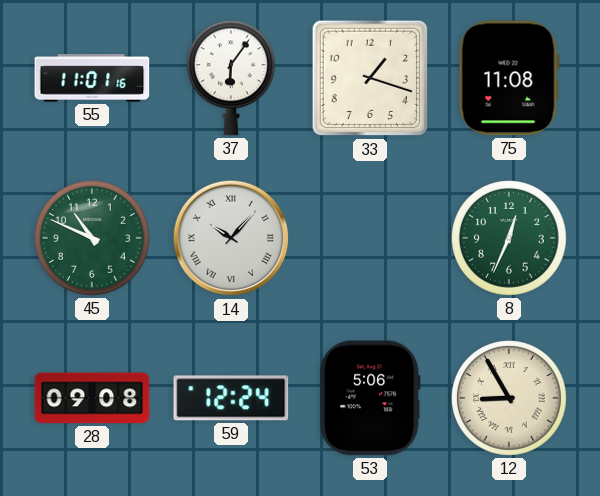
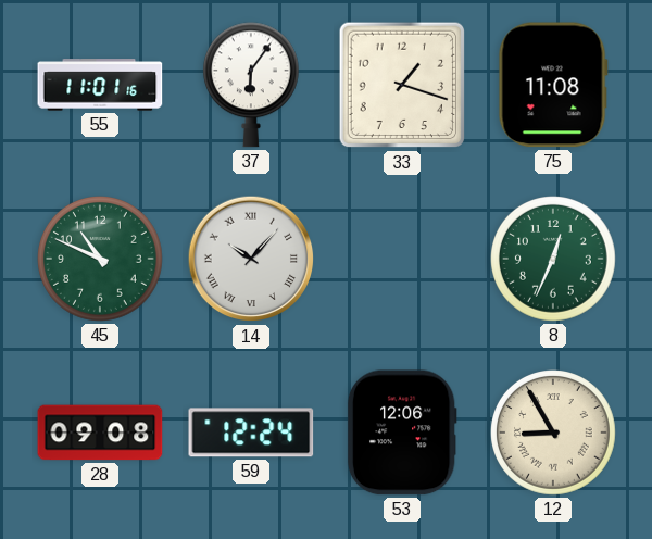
53: 5:06 -> 12:06
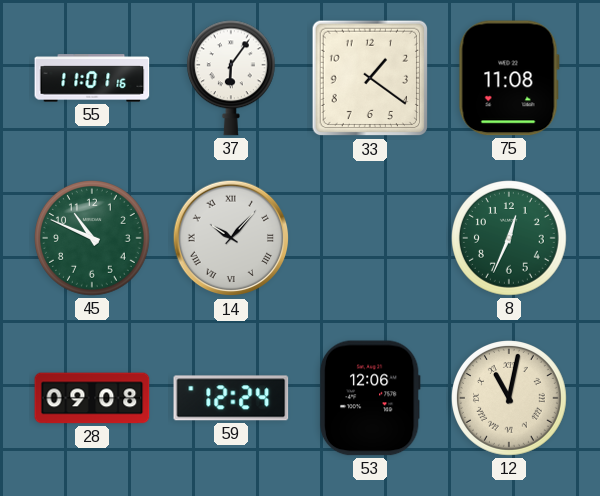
33: 1:18 -> 1:21
12: 8:55 -> 11:02
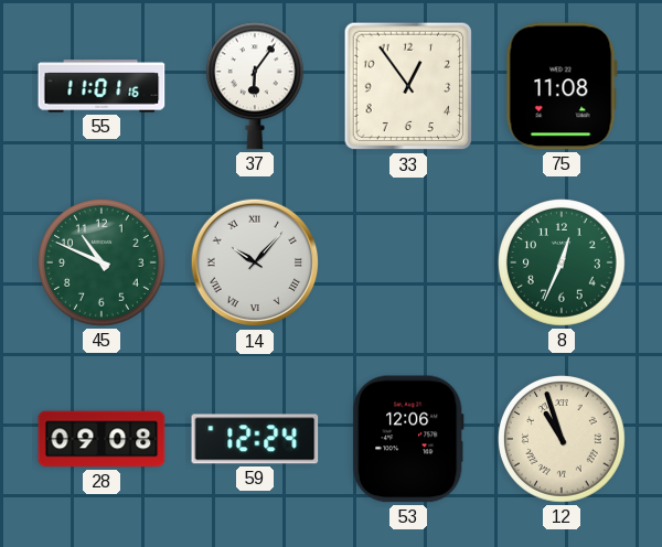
33: 1:21 -> 12:54
12: 11:02 -> 10:57
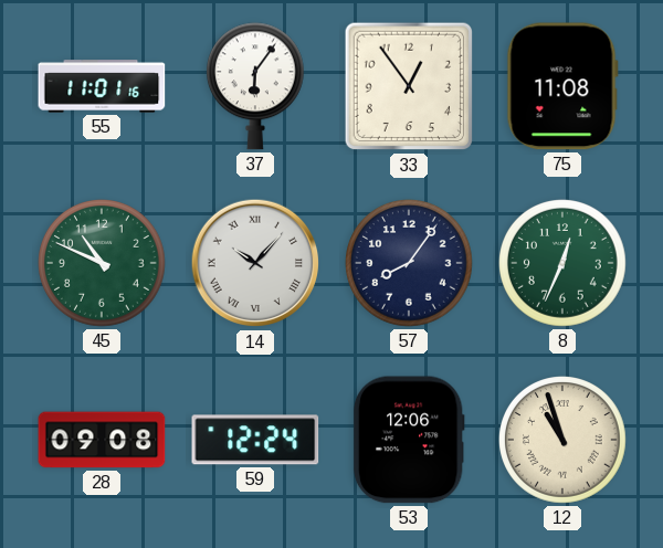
57: none -> 8:06
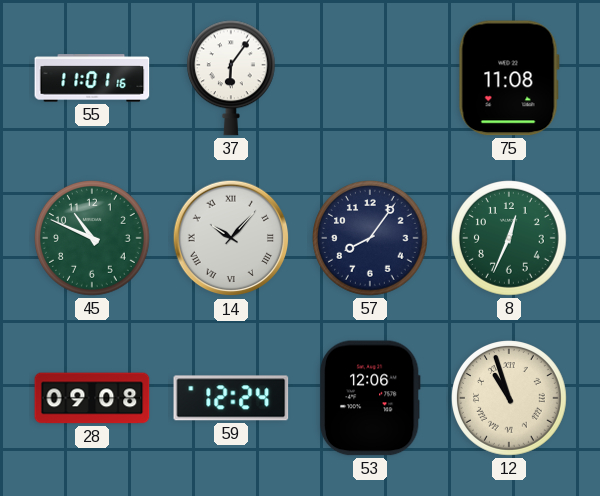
33: 12:54 -> none
